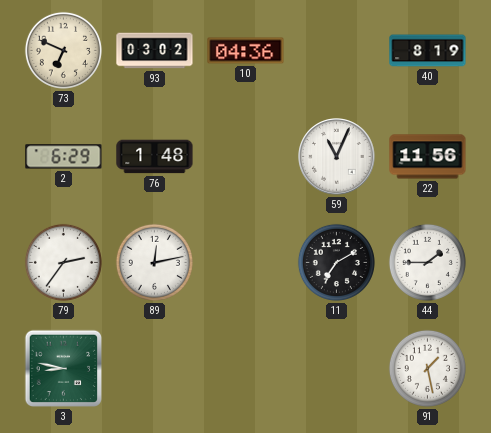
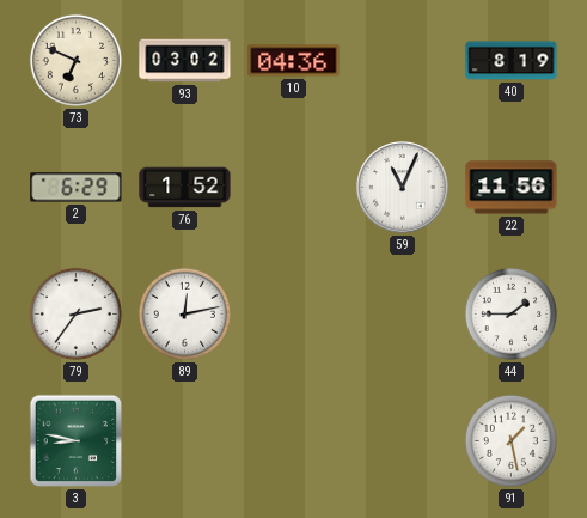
76: 1:48 -> 1:52
11: 7:10 -> none
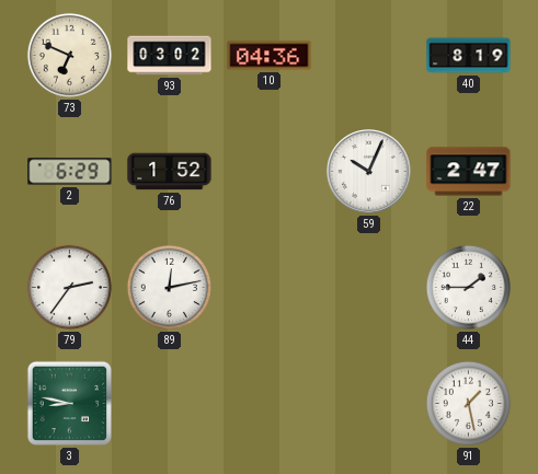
59: 11:04 -> 10:04
22: 11:56 -> 2:47
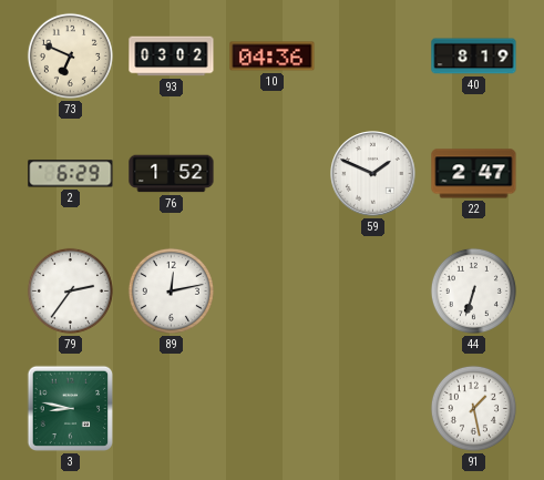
59: 10:04 -> 1:49
44: 1:45 -> 6:33
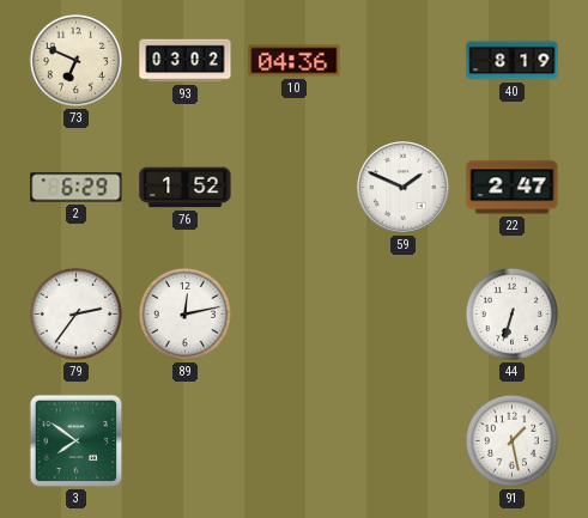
3: 8:47 -> 7:51
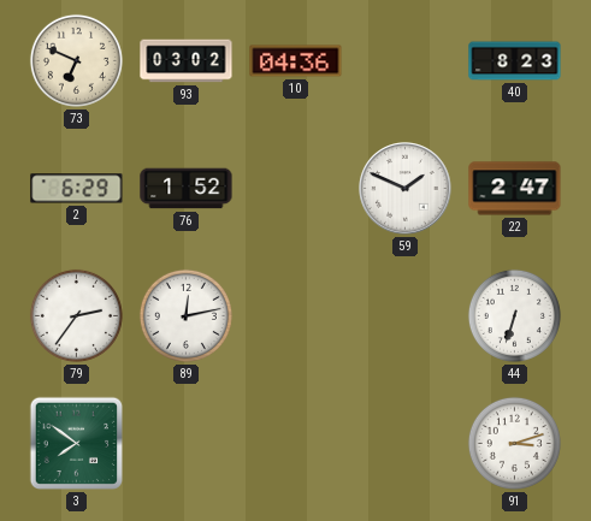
40: 8:19 -> 8:23
91: 1:28 -> 3:12
